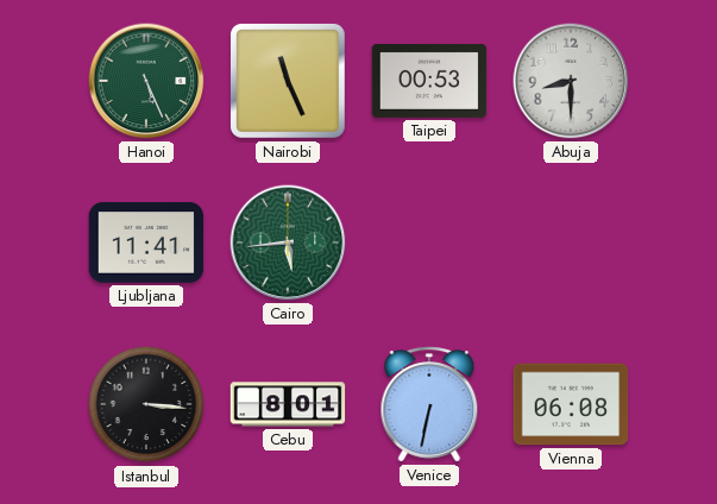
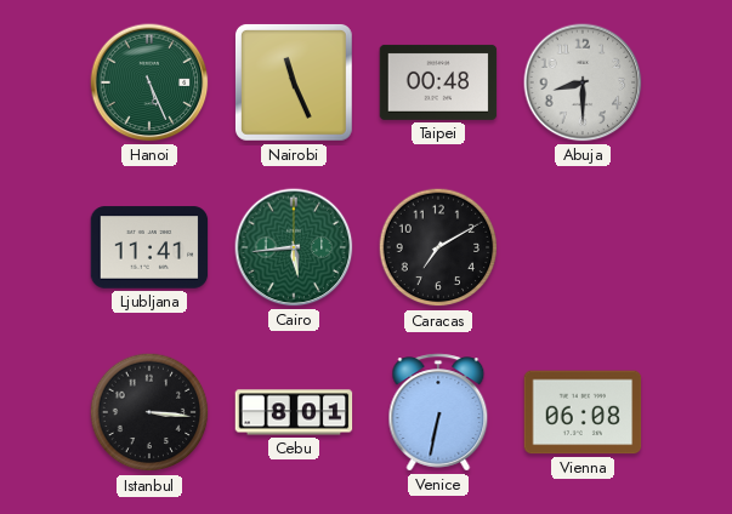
Taipei: 00:53 -> 00:48
Caracas: none -> 7:10
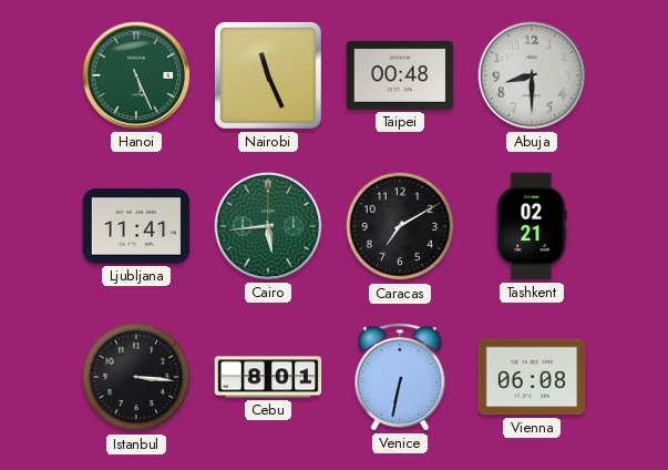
Tashkent: none -> 02:21
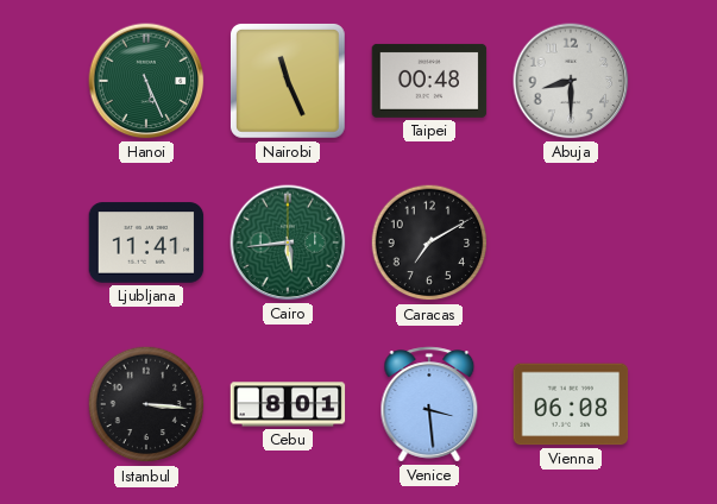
Tashkent: 02:21 -> none
Venice: 6:32 -> 3:29
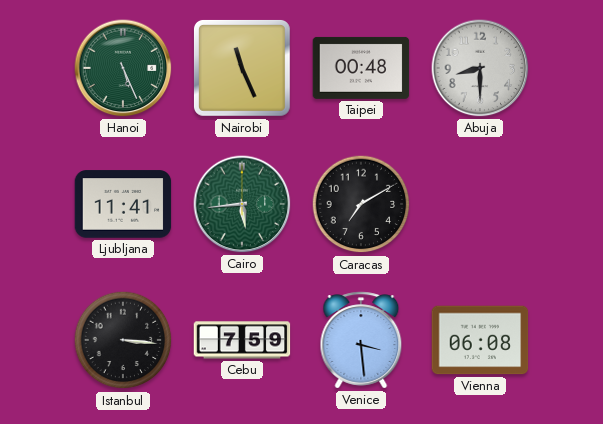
Cebu: 8:01 -> 7:59
